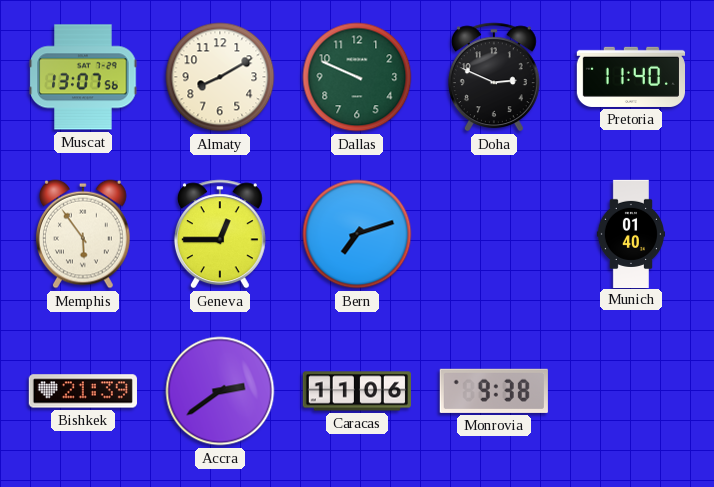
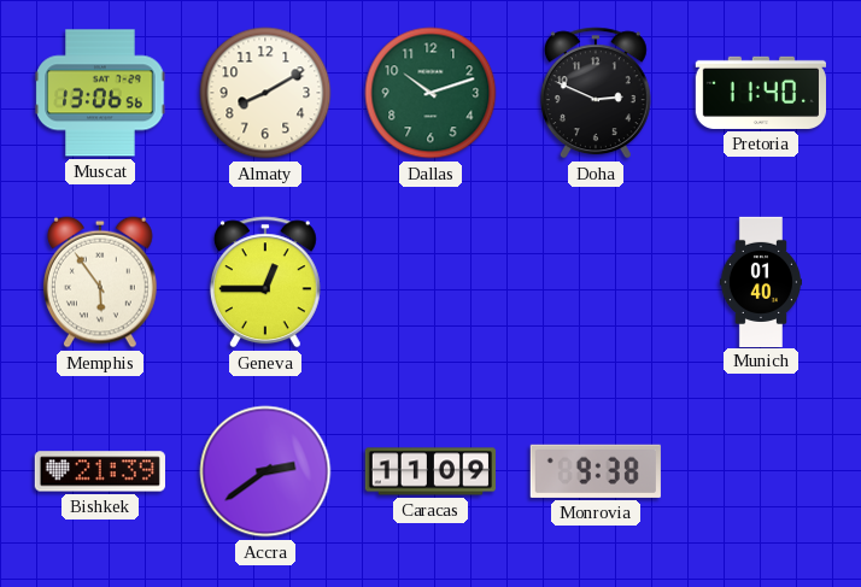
Muscat: 13:07 -> 13:06
Dallas: 9:49 -> 10:12
Bern: 7:12 -> none
Caracas: 11:06 -> 11:09
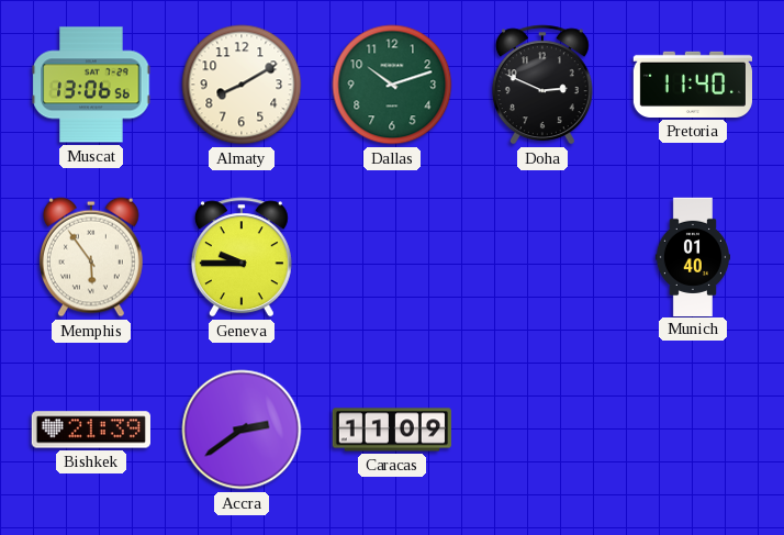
Geneva: 12:45 -> 9:45
Monrovia: 9:38 -> none
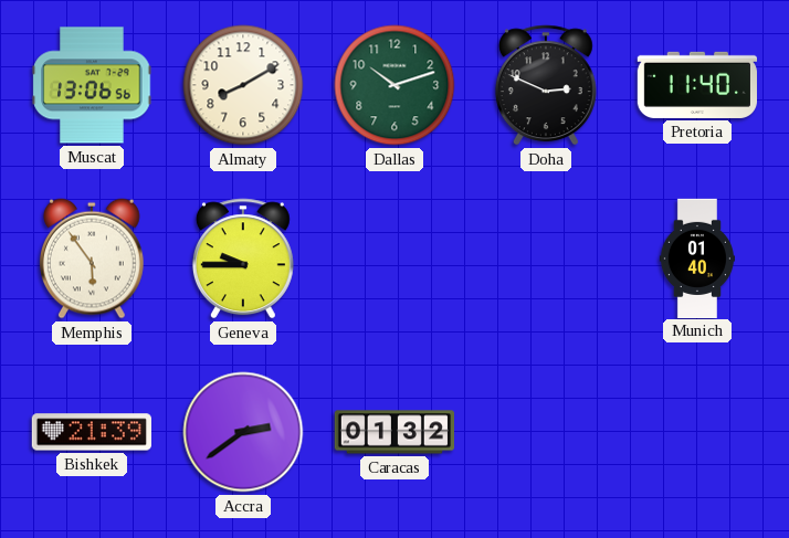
Caracas: 11:09 -> 01:32
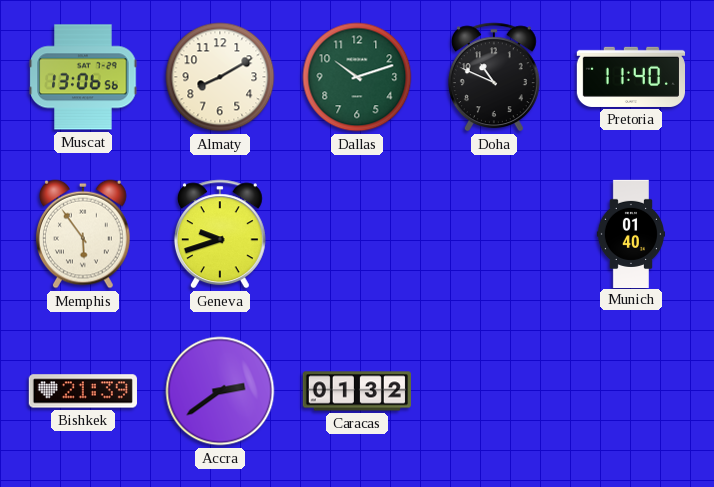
Doha: 2:49 -> 10:49
Geneva: 9:45 -> 9:42
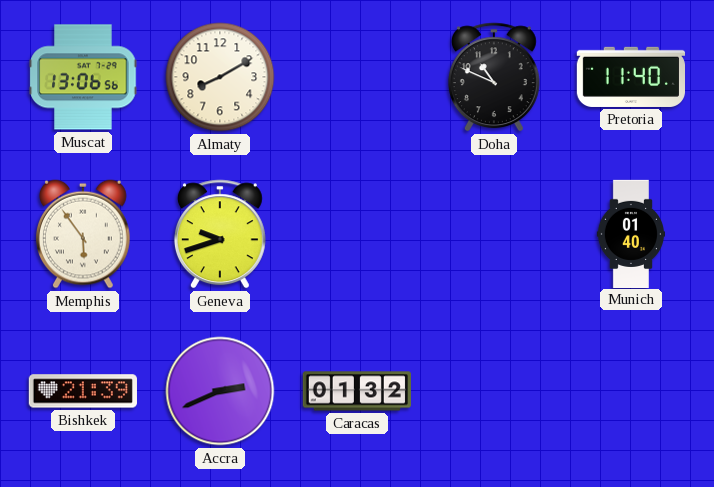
Dallas: 10:12 -> none
Accra: 2:39 -> 2:41
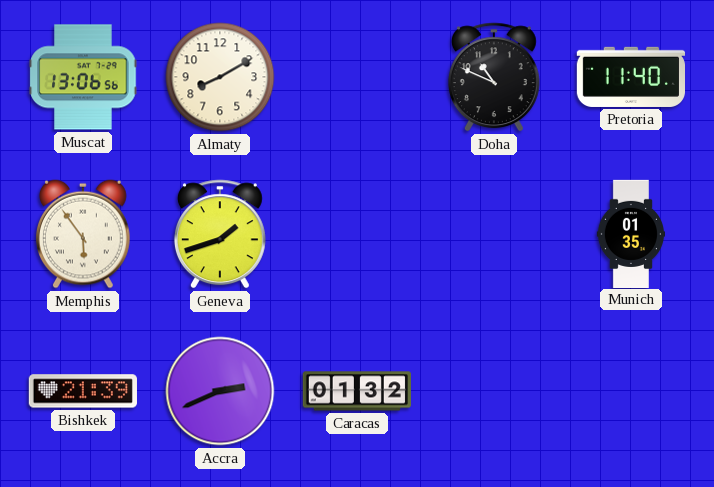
Geneva: 9:42 -> 1:42
Munich: 01:40 -> 01:35
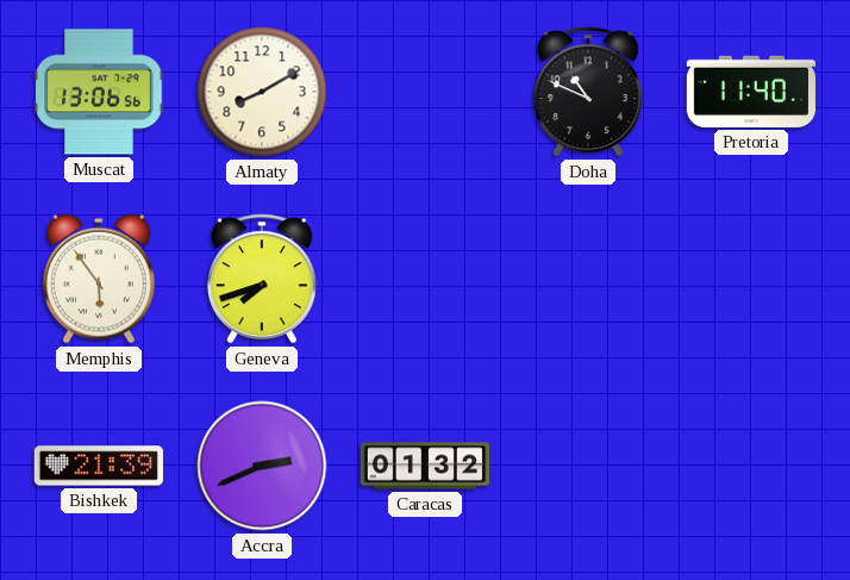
Geneva: 1:42 -> 7:42
Munich: 01:35 -> none
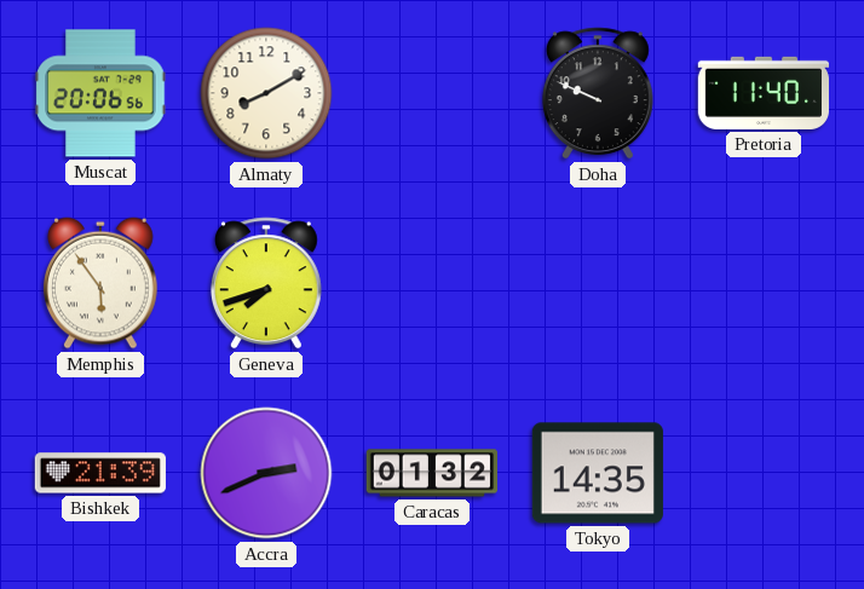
Muscat: 13:06 -> 20:06
Doha: 10:49 -> 9:49
Tokyo: none -> 14:35
